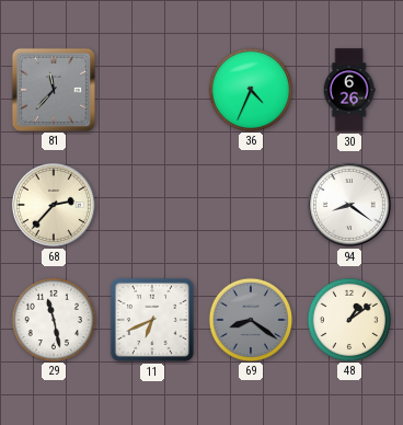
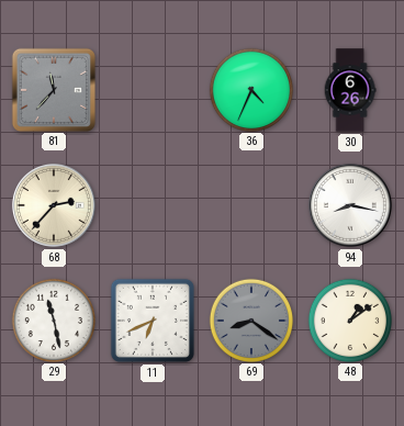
94: 8:21 -> 8:17
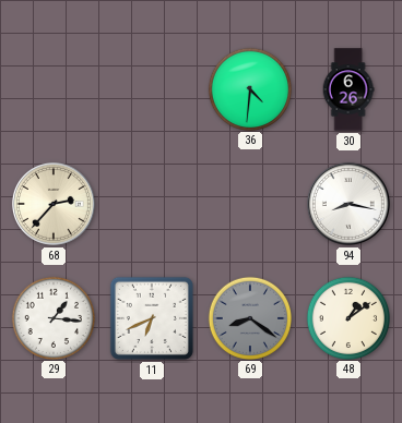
81: 11:37 -> none
36: 4:34 -> 4:31
29: 11:28 -> 1:16
